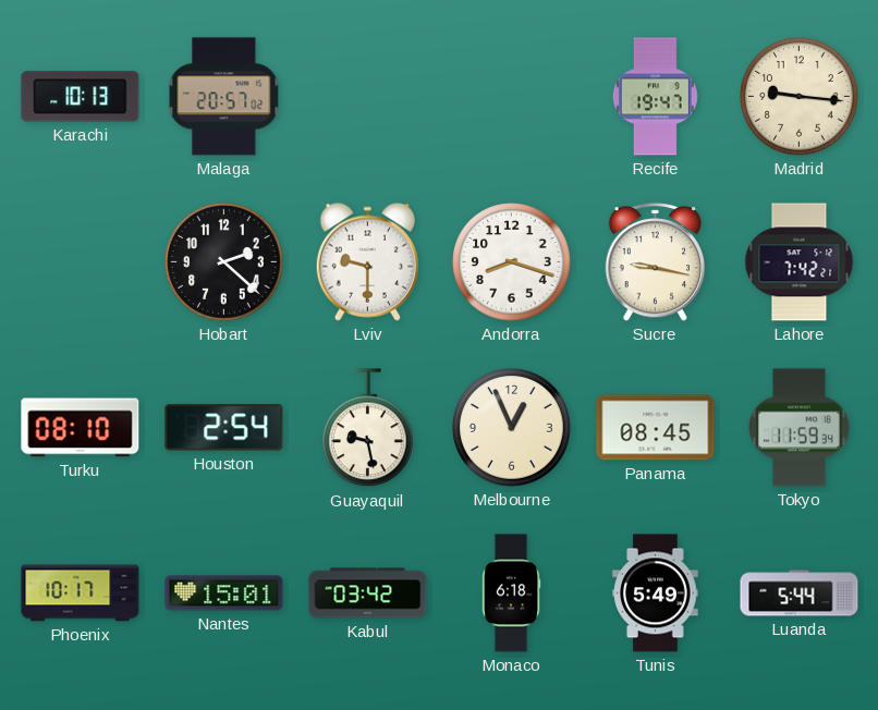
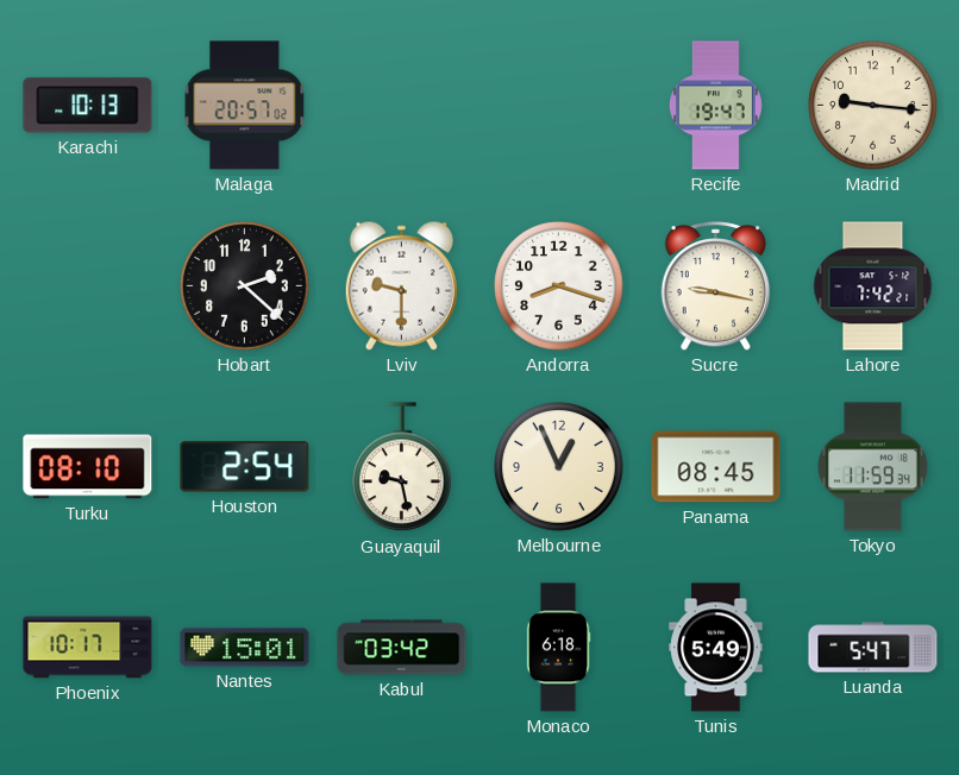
Luanda: 5:44 -> 5:47
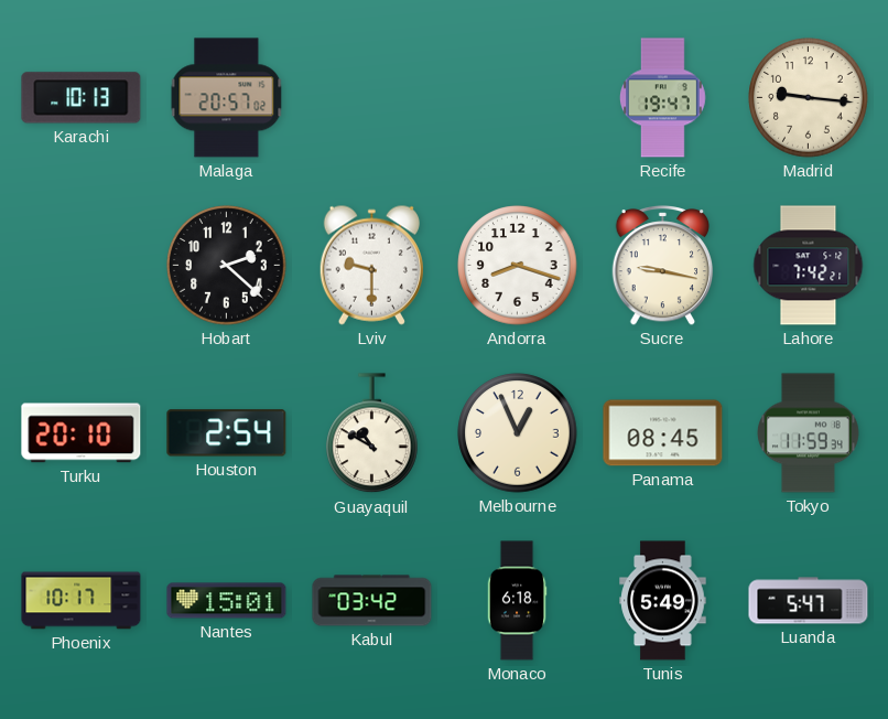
Turku: 08:10 -> 20:10
Guayaquil: 9:28 -> 10:50
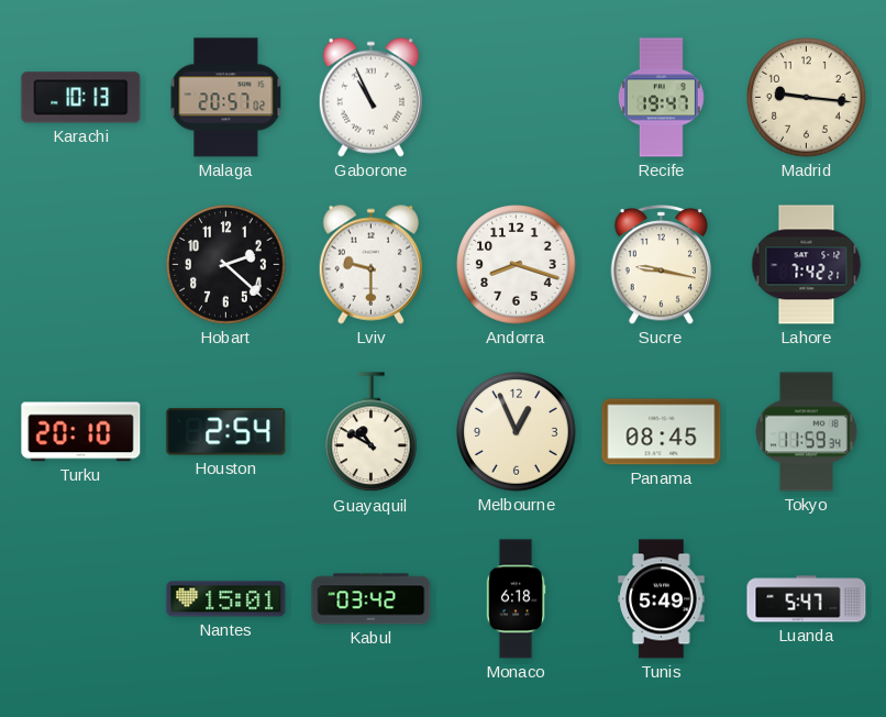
Gaborone: none -> 10:56
Phoenix: 10:17 -> none
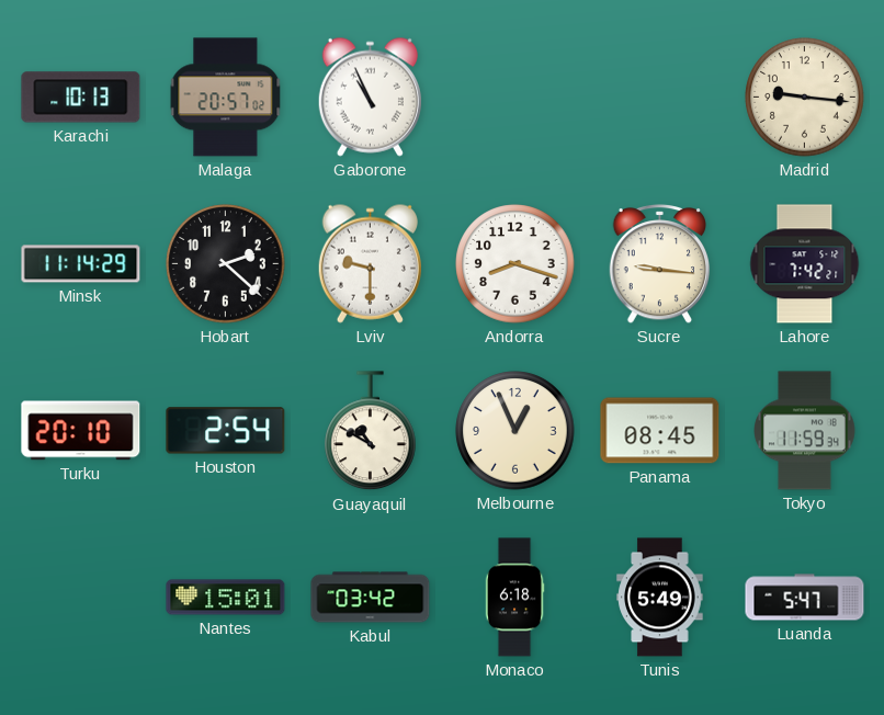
Recife: 19:47 -> none
Minsk: none -> 11:14
Sucre: 9:17 -> 9:16
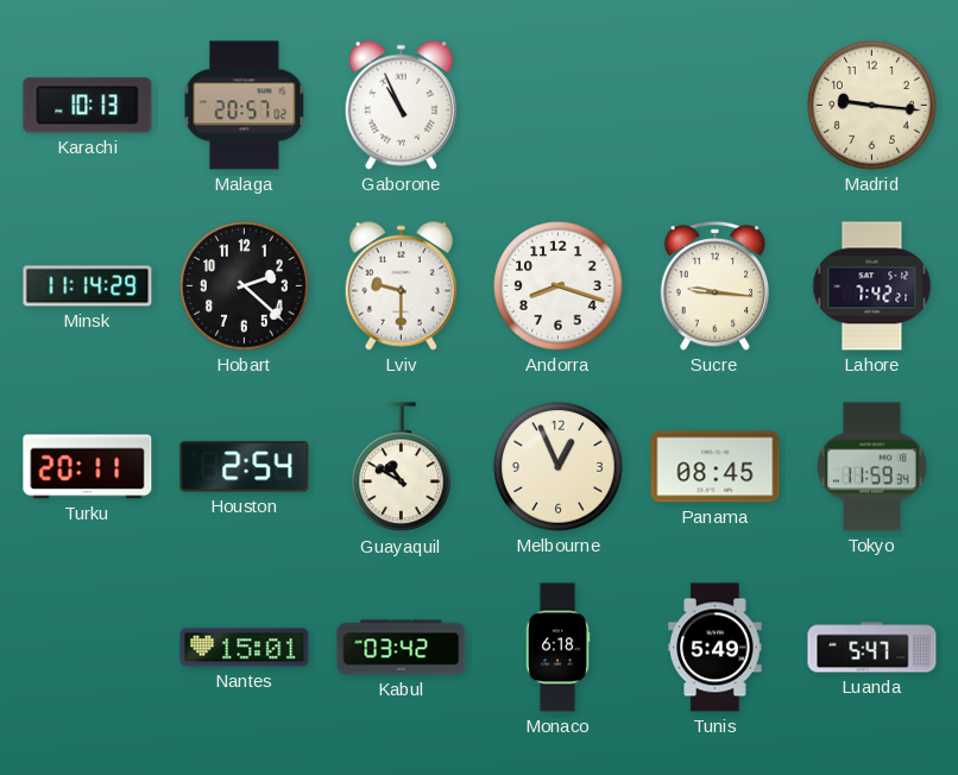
Turku: 20:10 -> 20:11
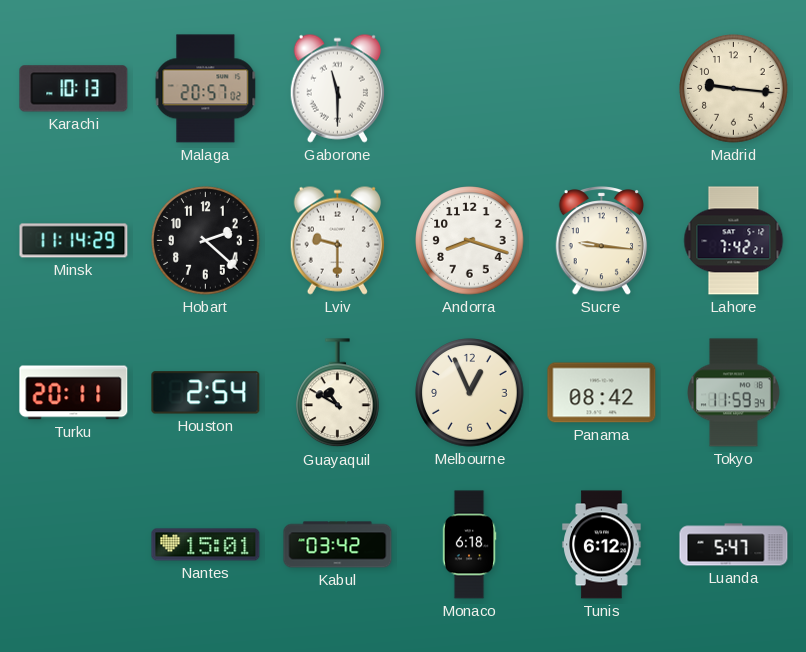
Gaborone: 10:56 -> 11:30
Panama: 08:45 -> 08:42
Tunis: 5:49 -> 6:12
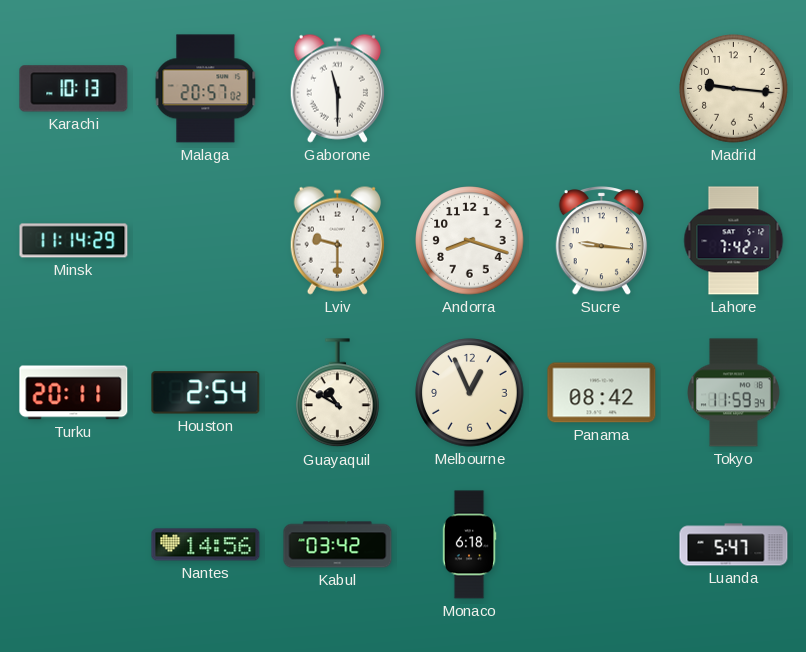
Hobart: 2:22 -> none
Nantes: 15:01 -> 14:56
Tunis: 6:12 -> none
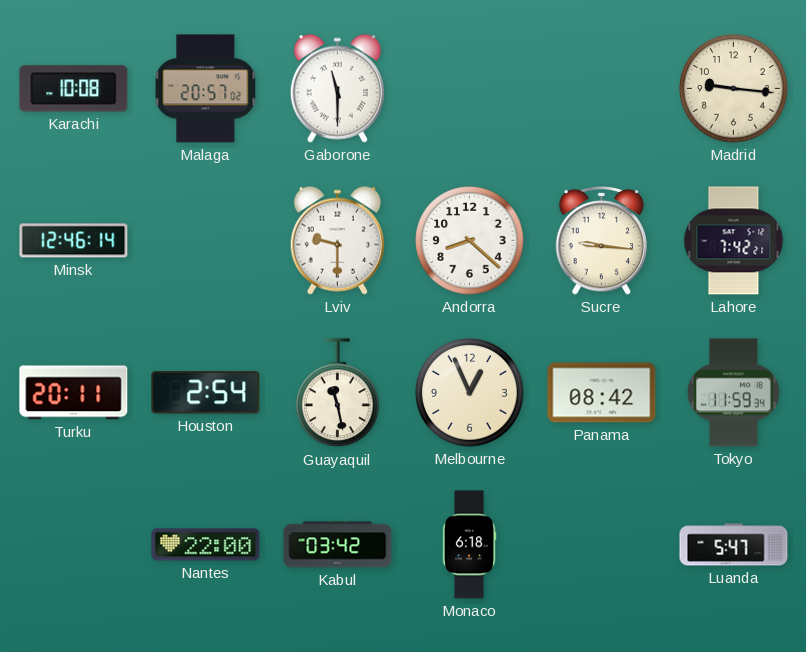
Karachi: 10:13 -> 10:08
Minsk: 11:14 -> 12:46
Andorra: 8:18 -> 8:22
Guayaquil: 10:50 -> 11:28
Nantes: 14:56 -> 22:00
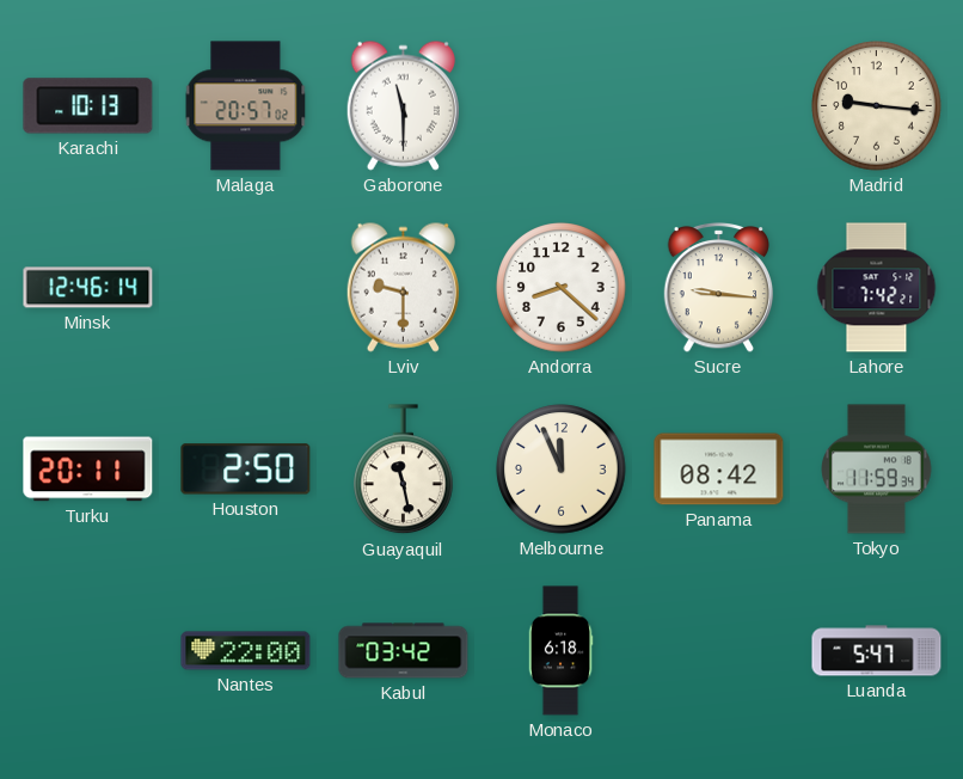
Karachi: 10:08 -> 10:13
Houston: 2:54 -> 2:50
Melbourne: 12:56 -> 11:56
